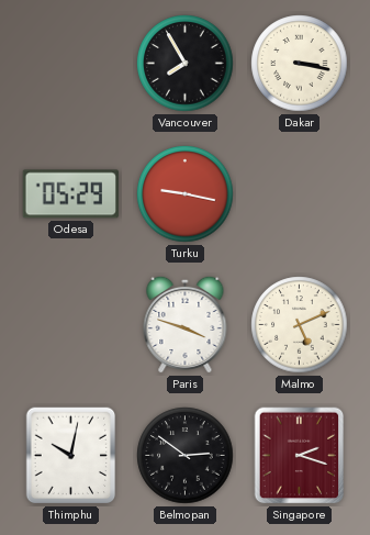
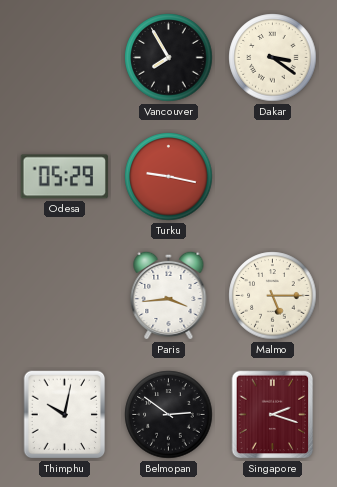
Dakar: 3:17 -> 3:21
Paris: 3:48 -> 3:44
Malmo: 5:11 -> 5:15
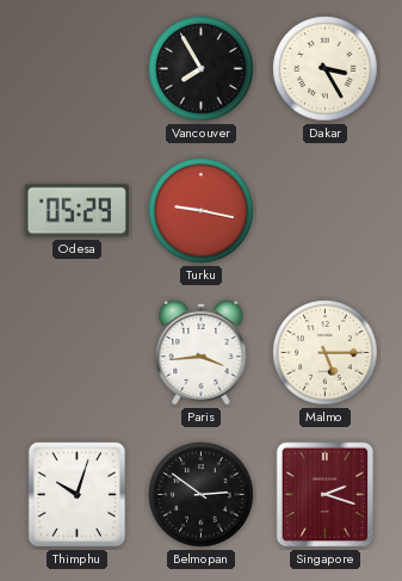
Dakar: 3:21 -> 3:25
Thimphu: 10:02 -> 10:03
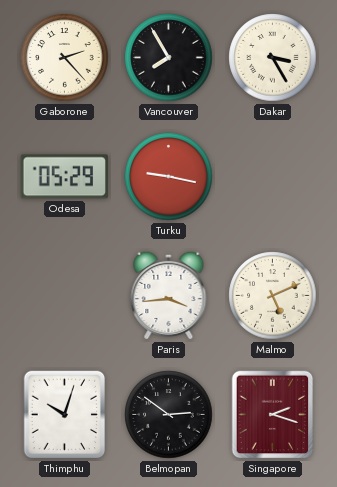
Gaborone: none -> 2:23
Malmo: 5:15 -> 5:11
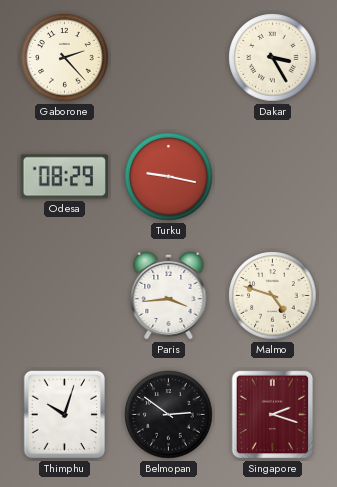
Vancouver: 7:55 -> none
Odesa: 05:29 -> 08:29
Malmo: 5:11 -> 4:48
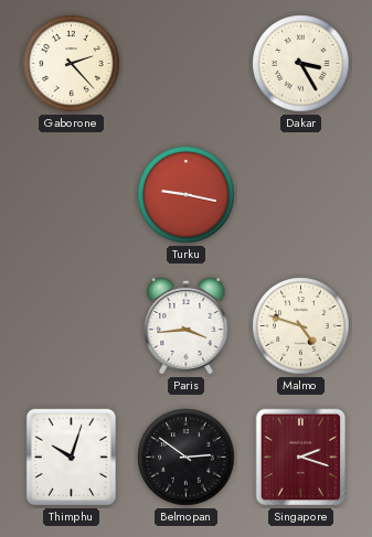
Odesa: 08:29 -> none
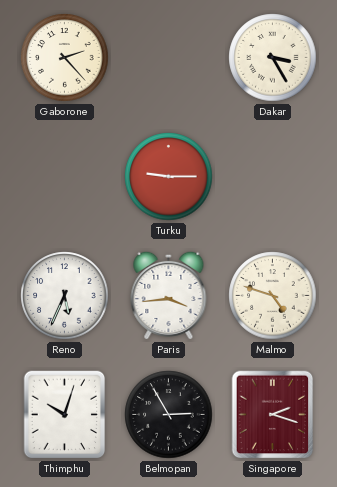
Turku: 9:17 -> 9:15
Reno: none -> 5:34
Belmopan: 2:51 -> 2:55
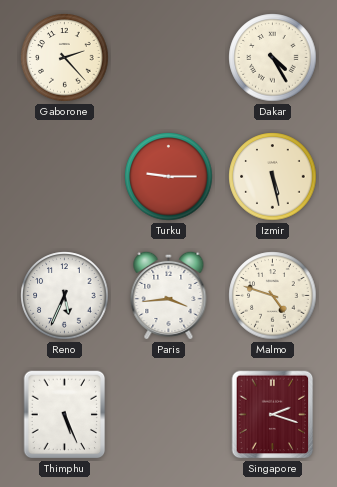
Dakar: 3:25 -> 4:25
Izmir: none -> 5:28
Thimphu: 10:03 -> 5:26
Belmopan: 2:55 -> none
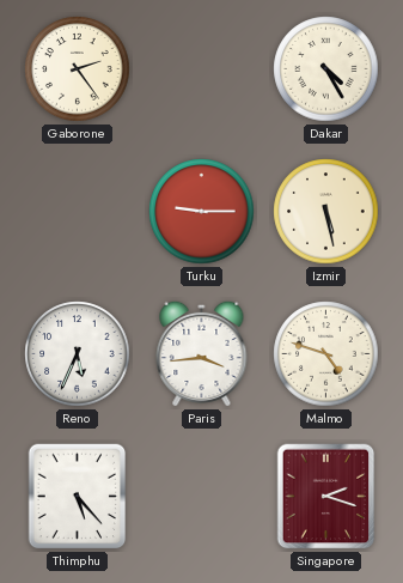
Gaborone: 2:23 -> 2:24
Thimphu: 5:26 -> 5:23
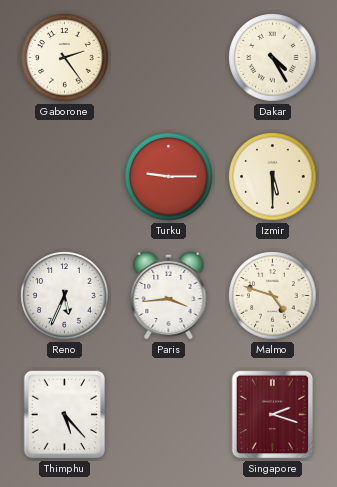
Izmir: 5:28 -> 5:30
